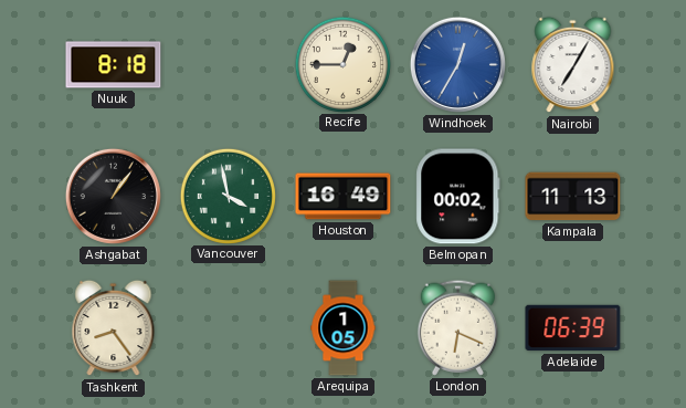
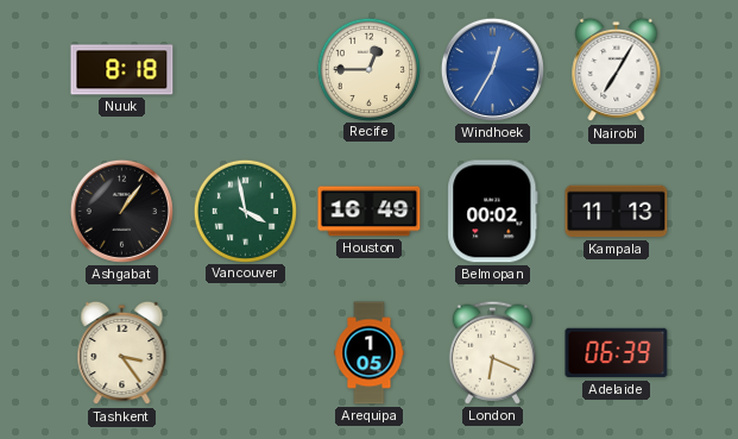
Tashkent: 8:24 -> 3:24
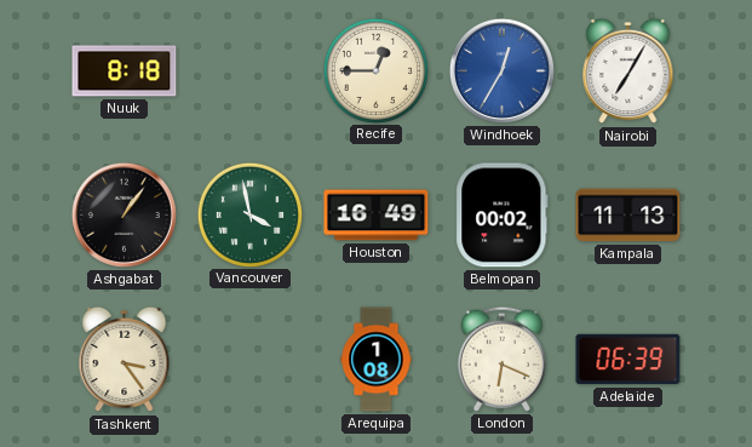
Arequipa: 1:05 -> 1:08
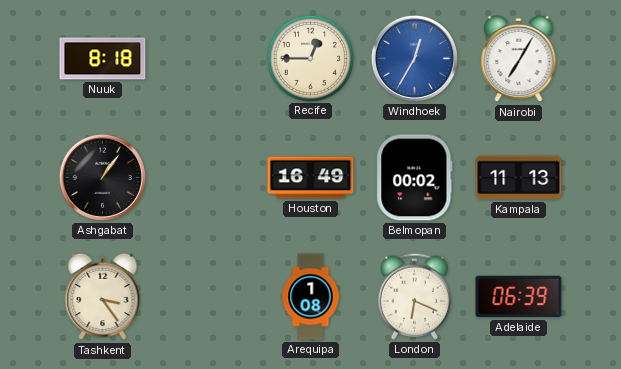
Vancouver: 3:58 -> none
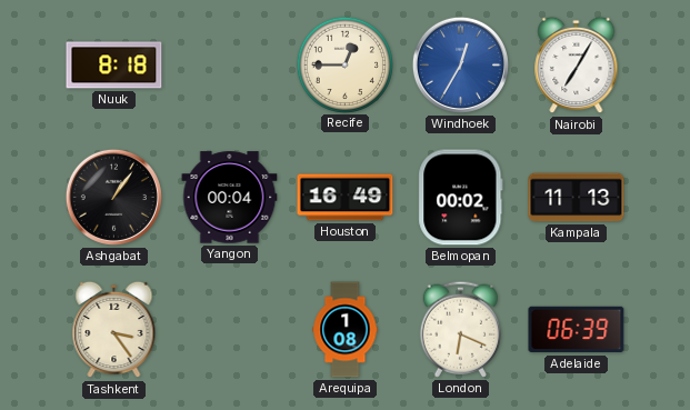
Yangon: none -> 00:04
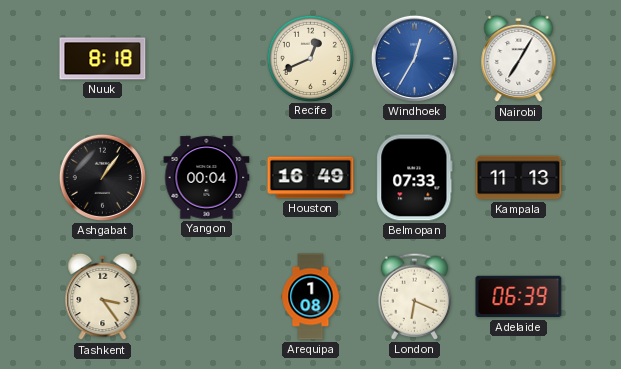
Recife: 12:45 -> 12:41
Belmopan: 00:02 -> 07:33
